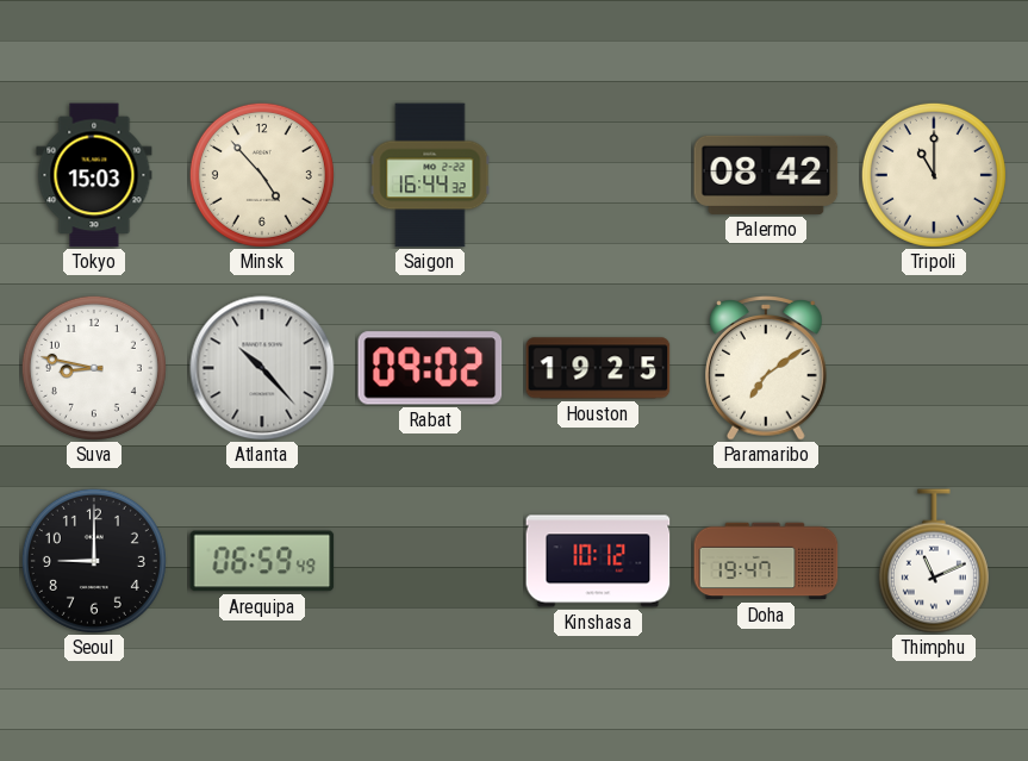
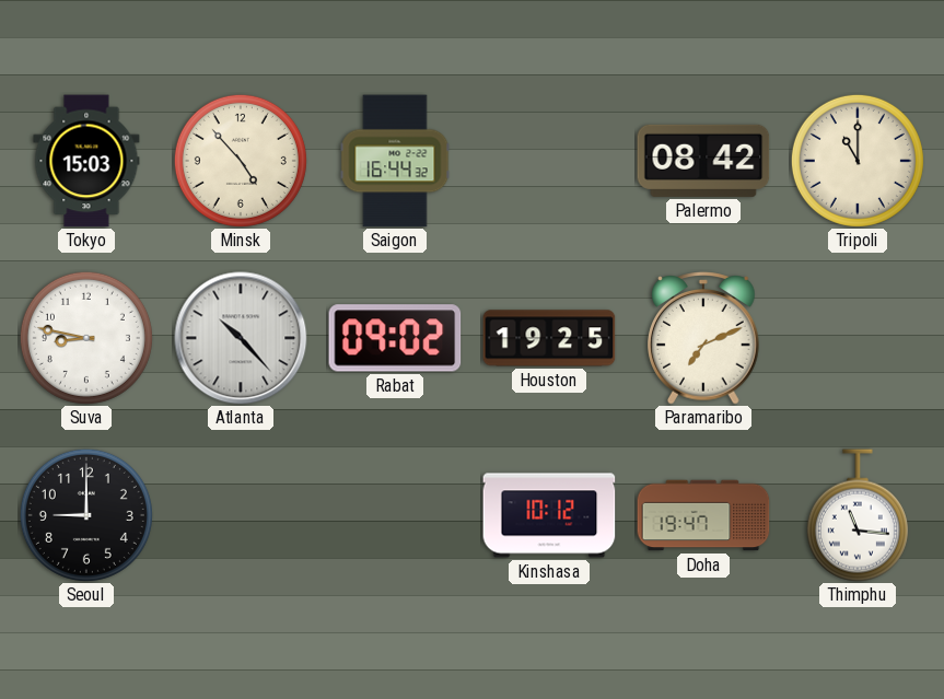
Paramaribo: 7:09 -> 7:11
Arequipa: 06:59 -> none
Thimphu: 11:11 -> 11:16
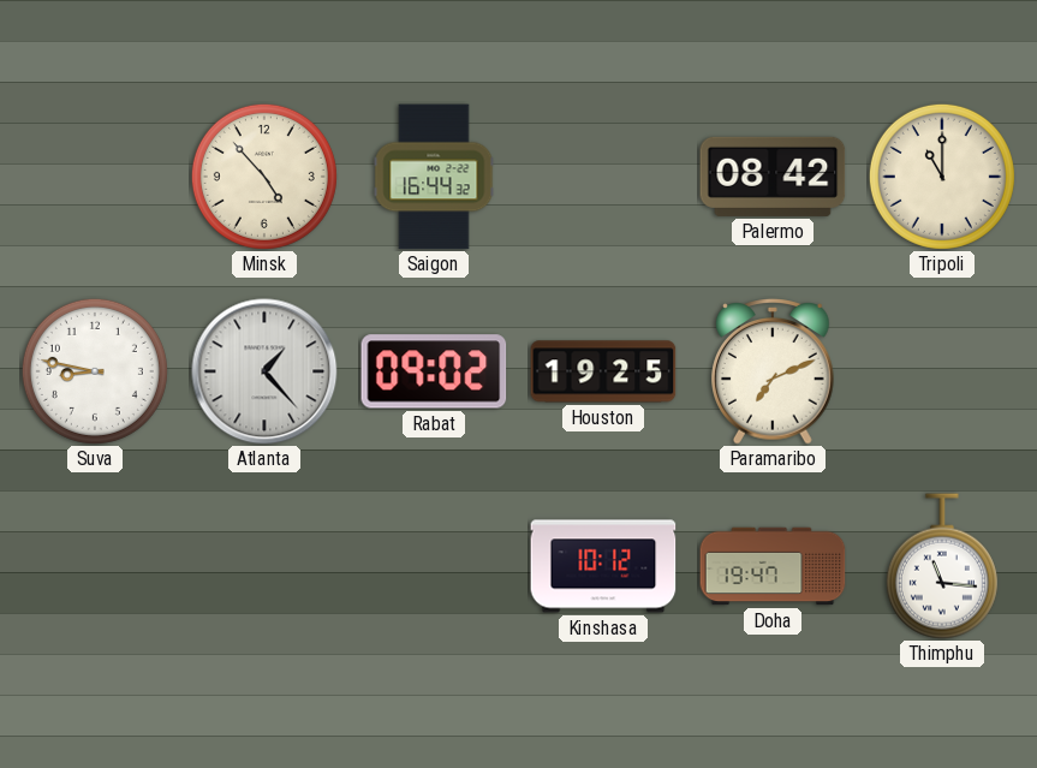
Tokyo: 15:03 -> none
Atlanta: 10:23 -> 1:23
Seoul: 9:00 -> none
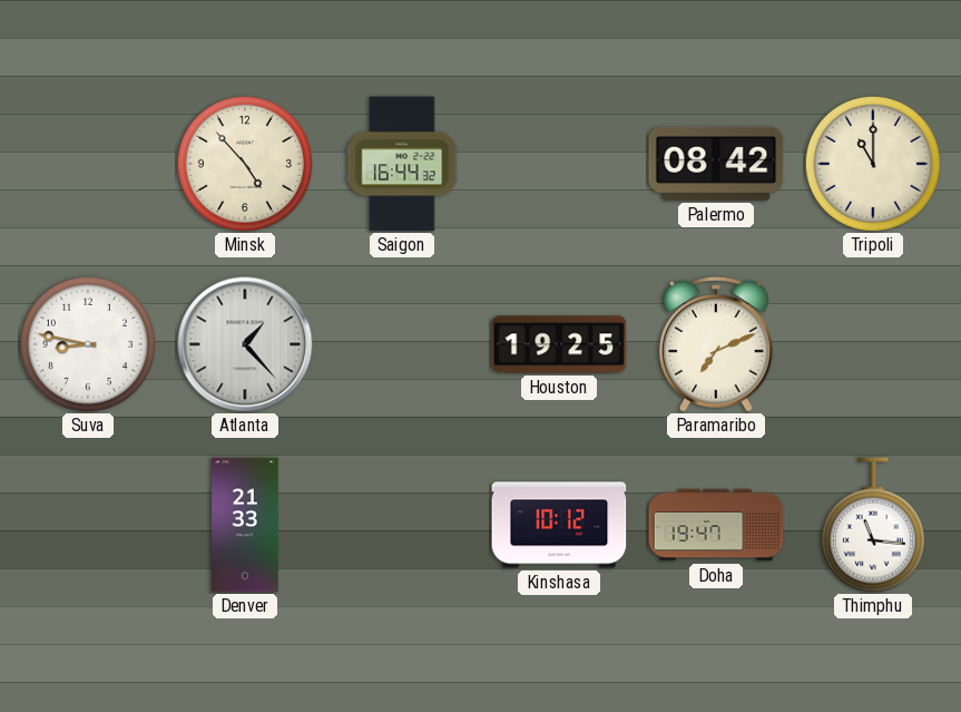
Rabat: 09:02 -> none
Denver: none -> 21:33
